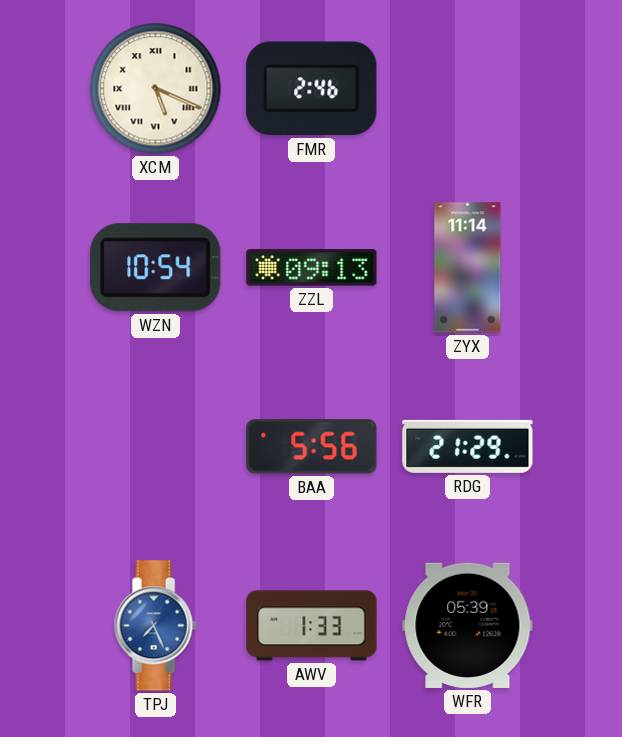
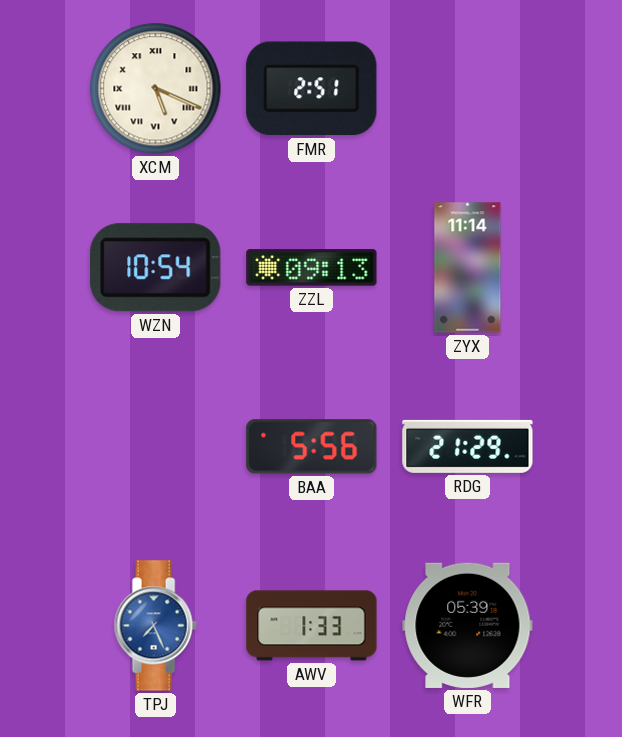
FMR: 2:46 -> 2:51
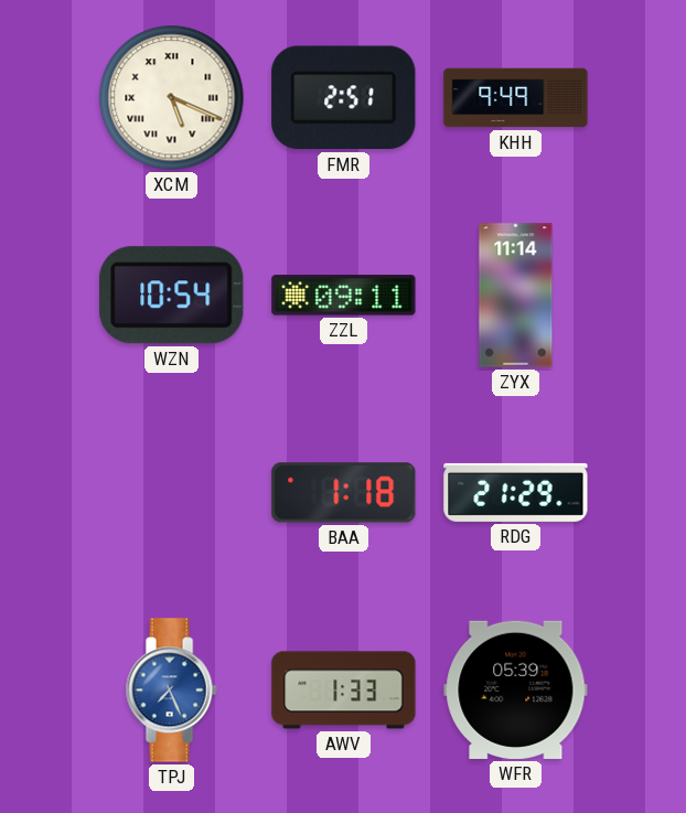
KHH: none -> 9:49
ZZL: 09:13 -> 09:11
BAA: 5:56 -> 1:18
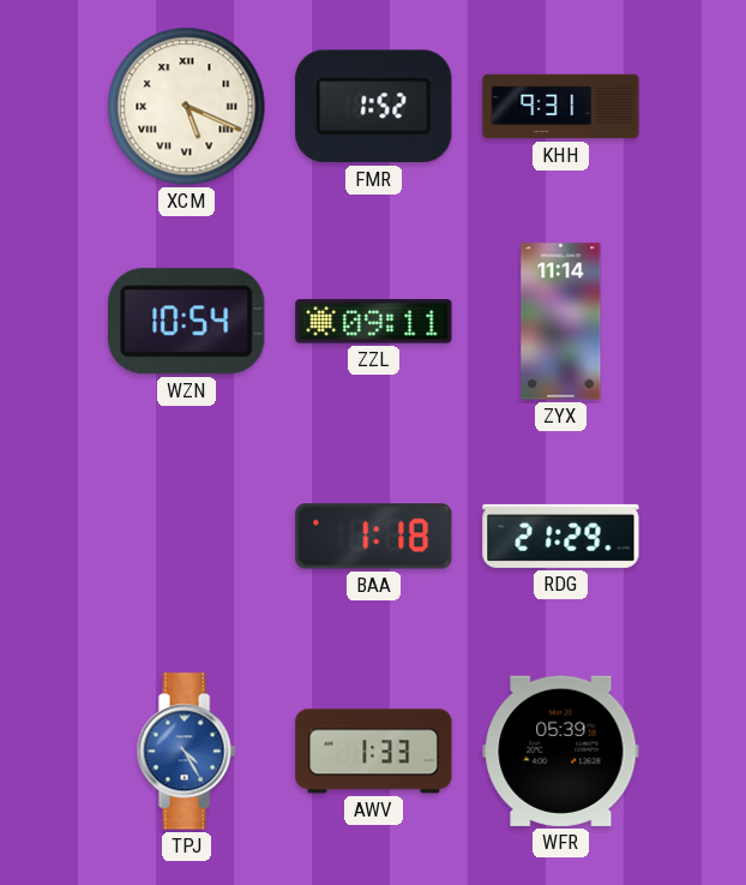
FMR: 2:51 -> 1:52
KHH: 9:49 -> 9:31
TPJ: 7:26 -> 4:25
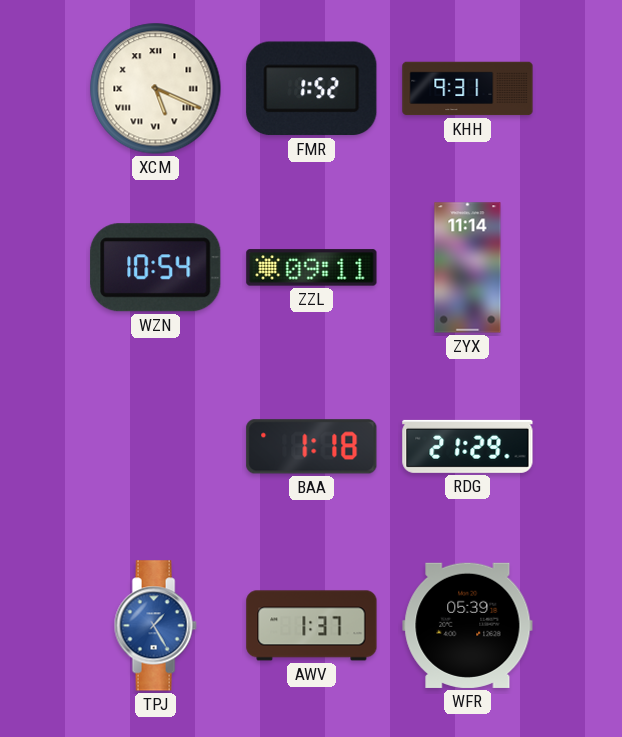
TPJ: 4:25 -> 1:25
AWV: 1:33 -> 1:37
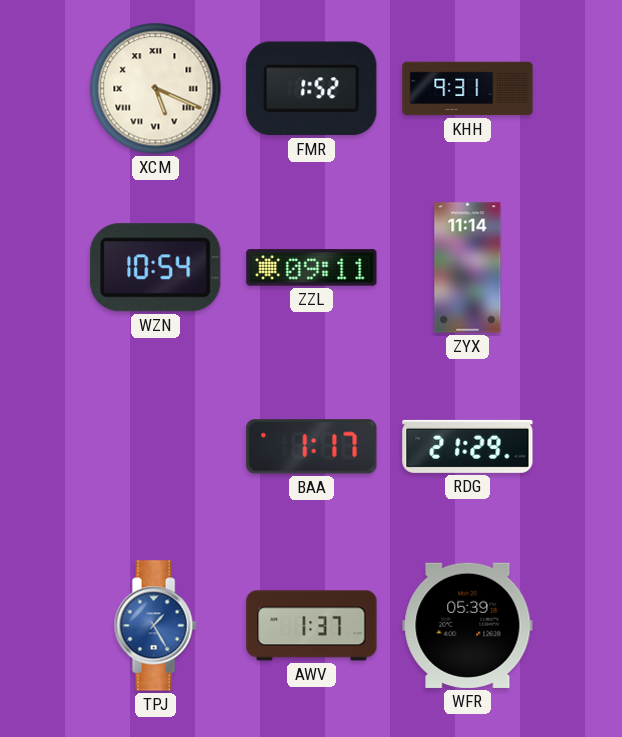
BAA: 1:18 -> 1:17
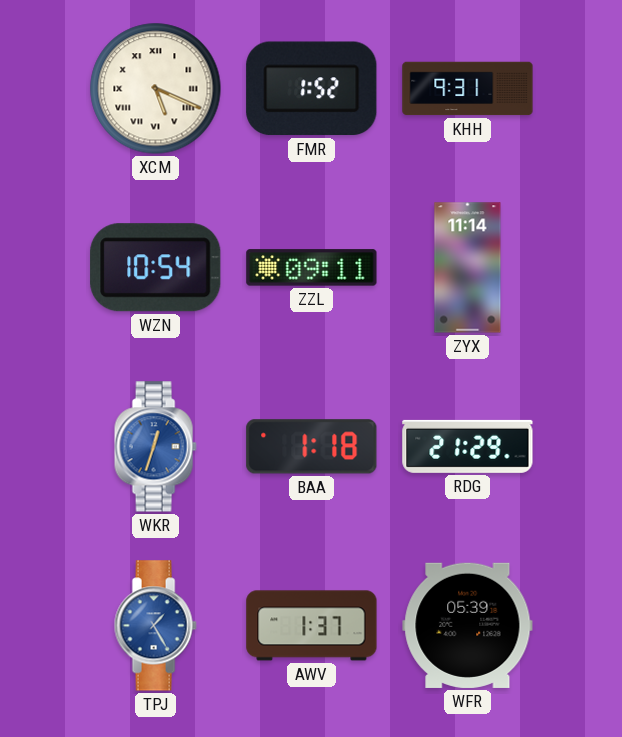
WKR: none -> 12:33
BAA: 1:17 -> 1:18
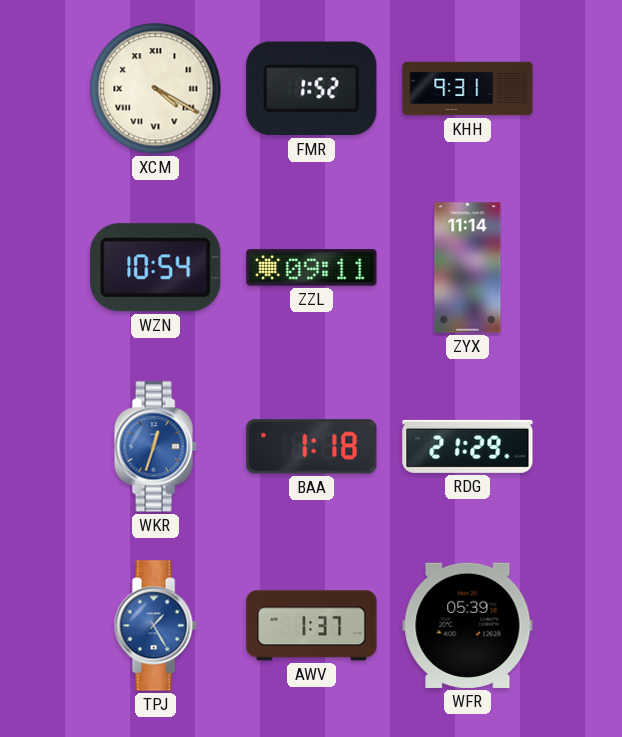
XCM: 5:19 -> 4:20
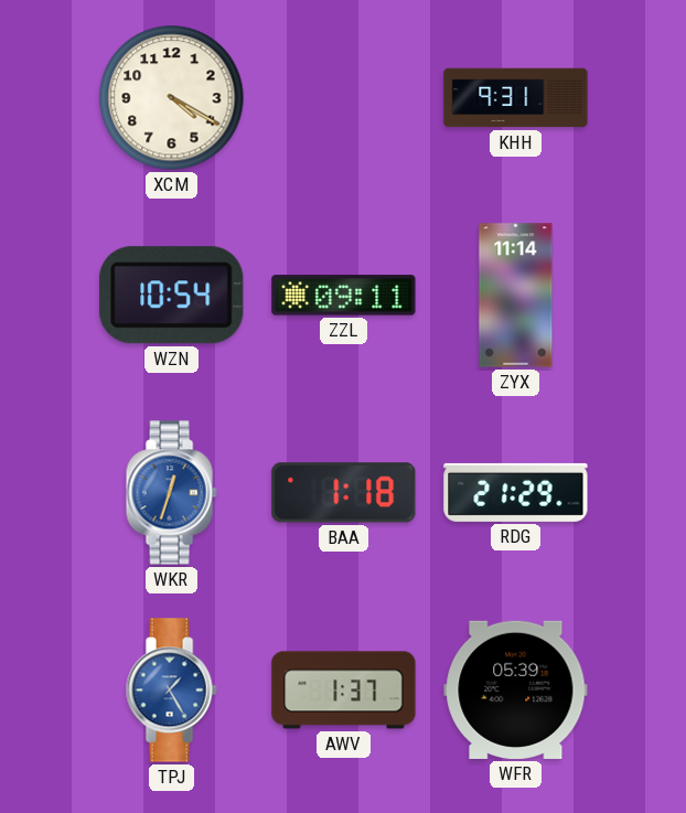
XCM numerals: Roman -> Arabic
FMR: 1:52 -> none
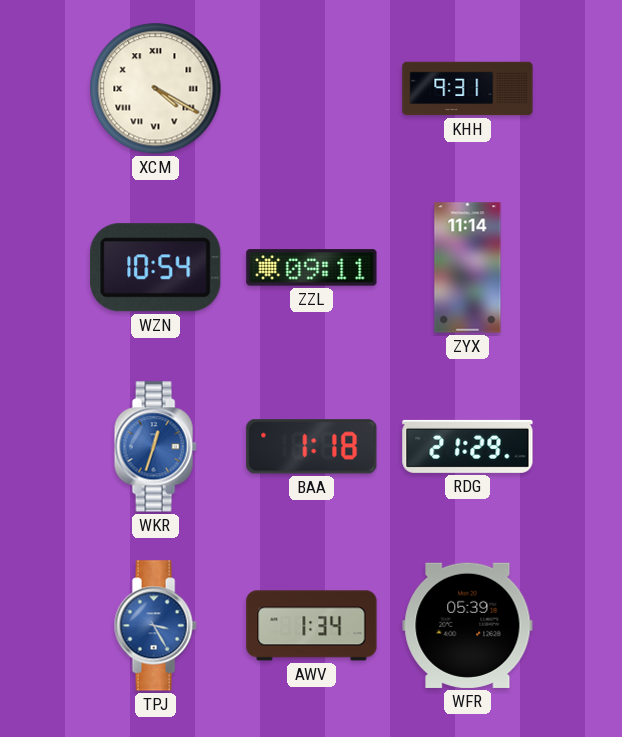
XCM numerals: Arabic -> Roman
TPJ: 1:25 -> 3:25
AWV: 1:37 -> 1:34
